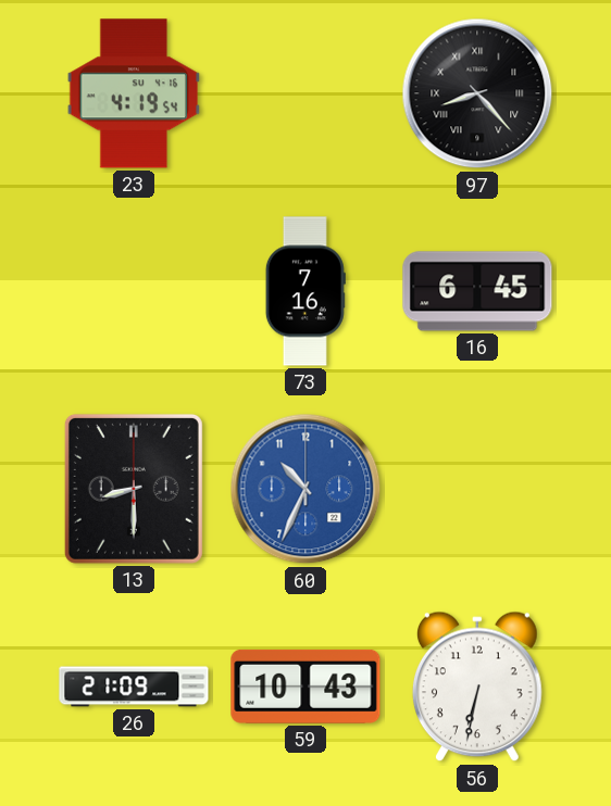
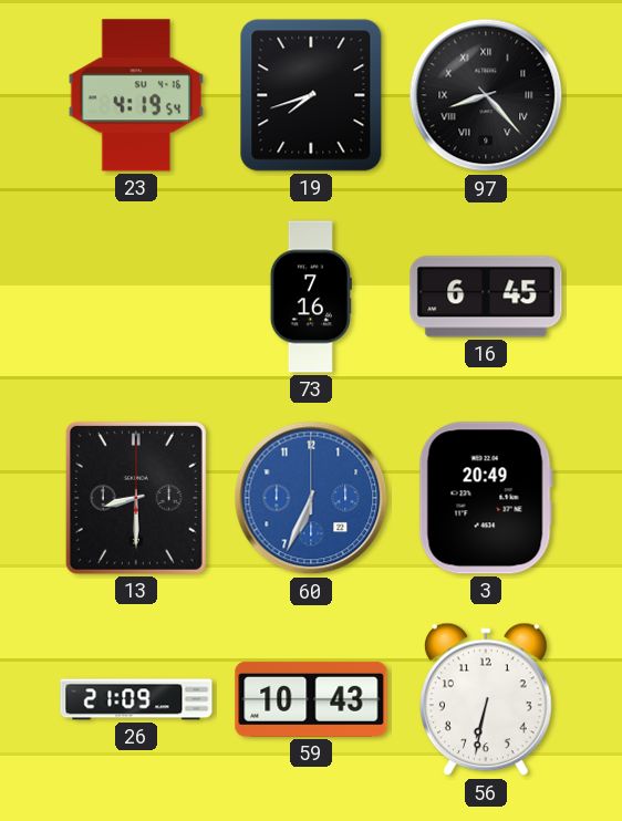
19: none -> 7:42
60: 10:34 -> 6:34
3: none -> 20:49
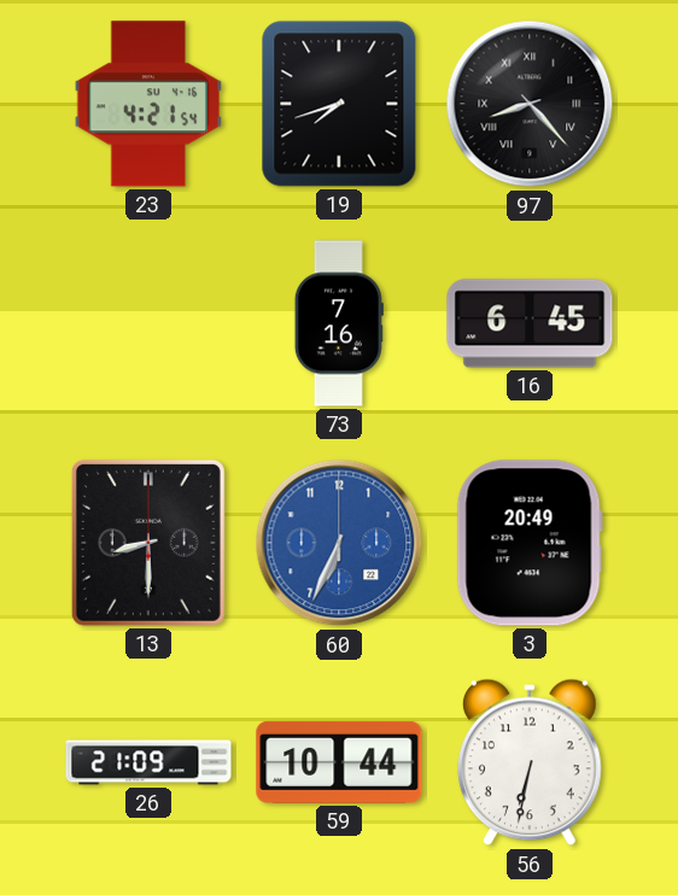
23: 4:19 -> 4:21
59: 10:43 -> 10:44
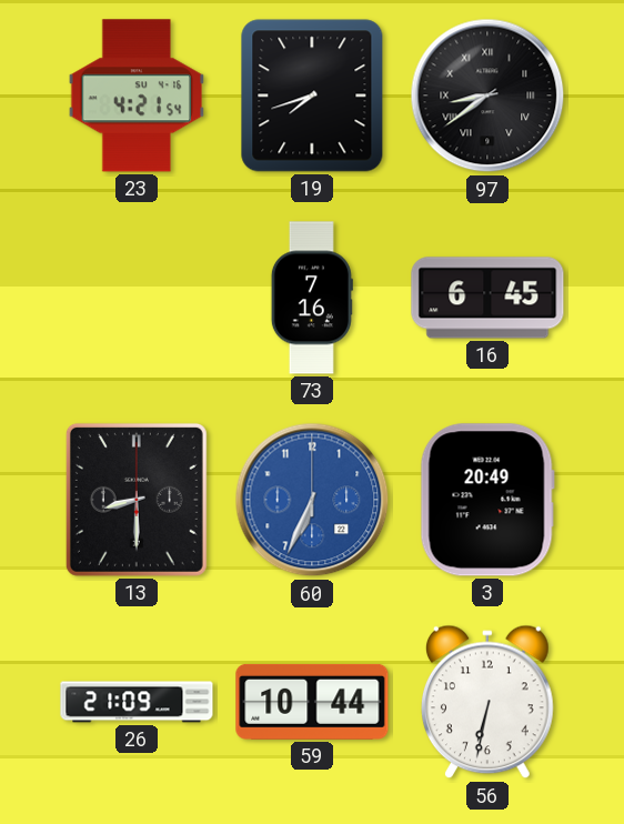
97: 8:23 -> 8:39
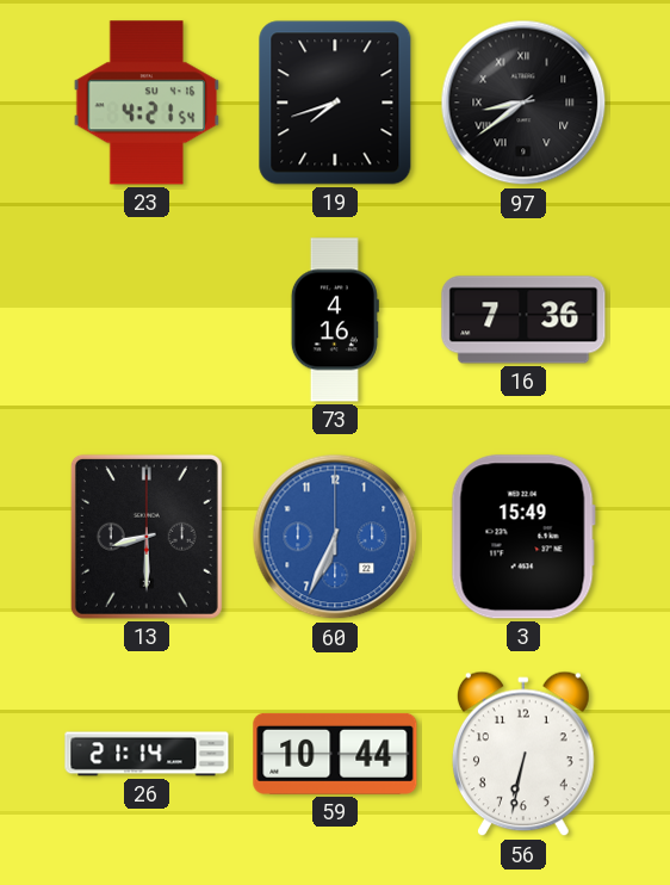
73: 7:16 -> 4:16
16: 6:45 -> 7:36
3: 20:49 -> 15:49
26: 21:09 -> 21:14
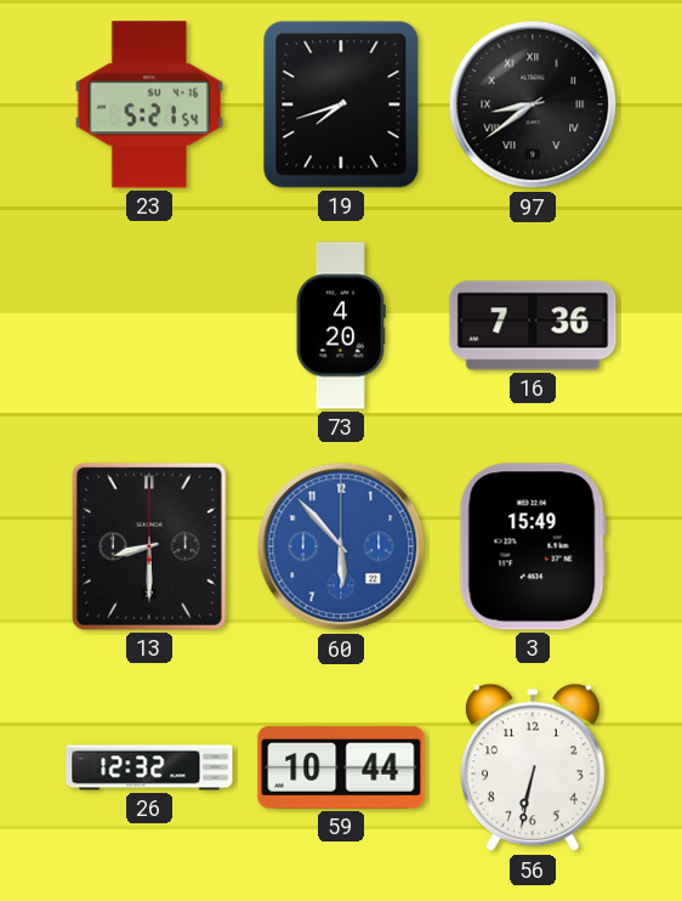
23: 4:21 -> 5:21
73: 4:16 -> 4:20
60: 6:34 -> 5:53
26: 21:14 -> 12:32
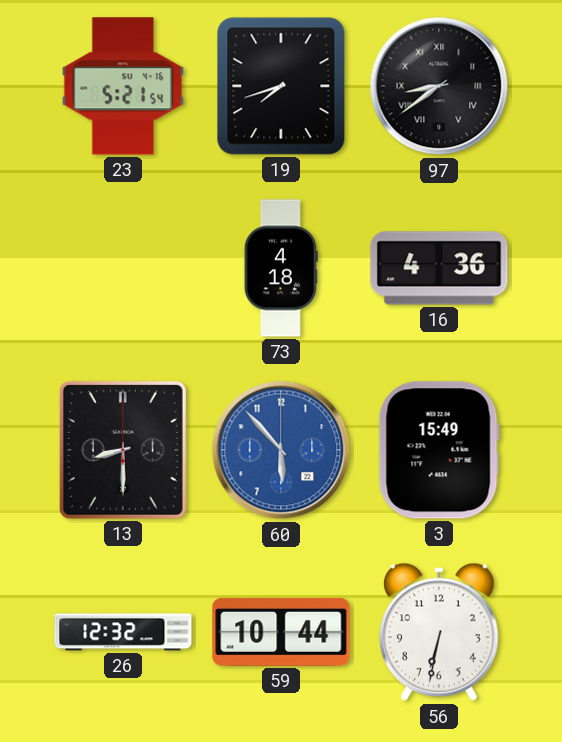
73: 4:20 -> 4:18
16: 7:36 -> 4:36
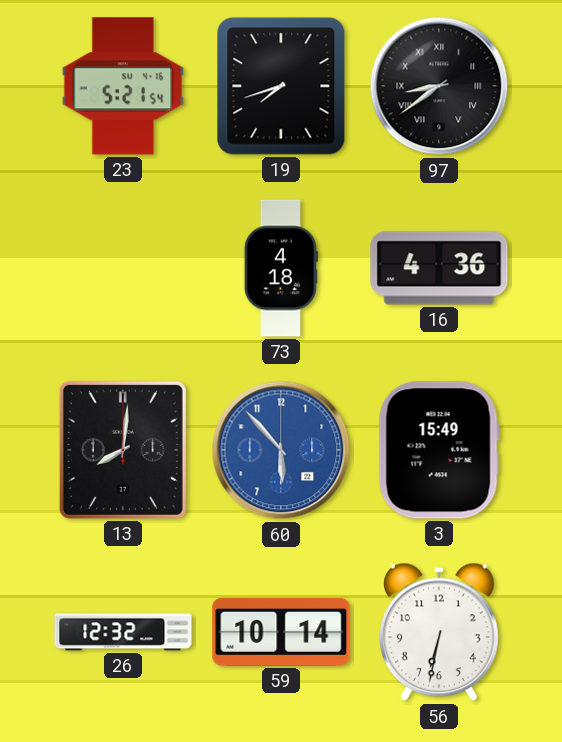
13: 8:30 -> 8:01
59: 10:44 -> 10:14
